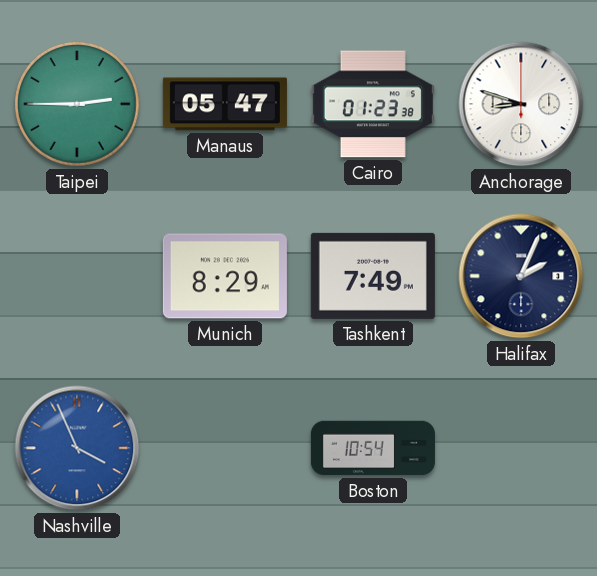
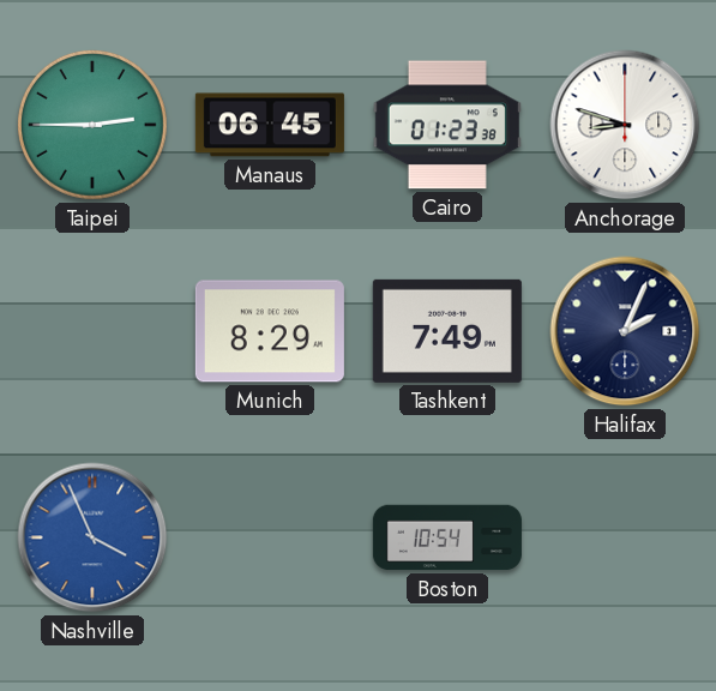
Manaus: 05:47 -> 06:45
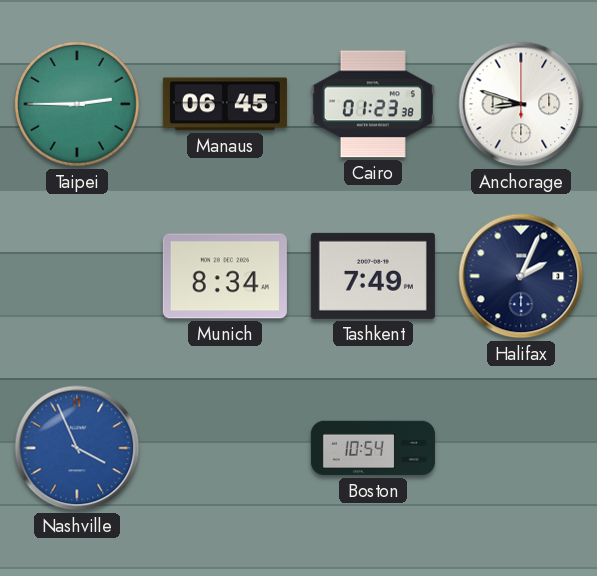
Munich: 8:29 -> 8:34
